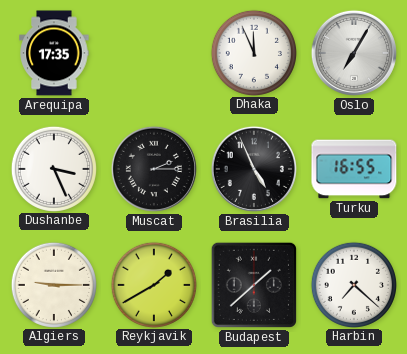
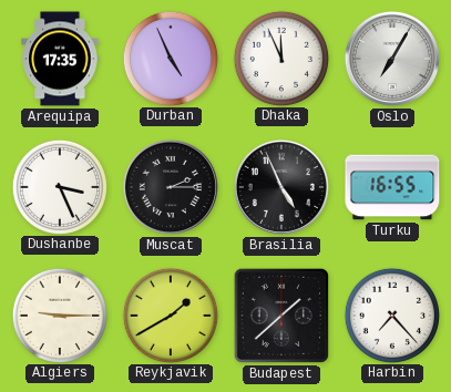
Durban: none -> 4:56
Harbin: 7:22 -> 7:23
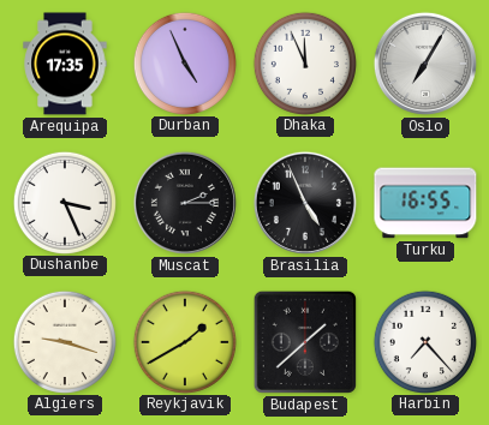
Algiers: 9:15 -> 9:18
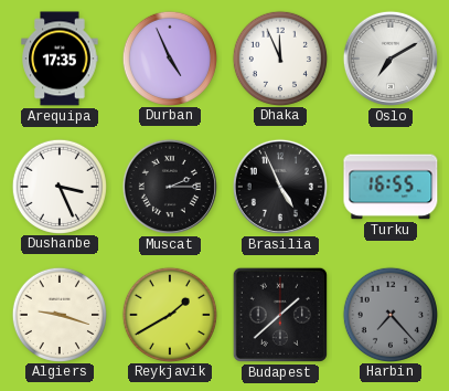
Oslo: 7:05 -> 7:10
Harbin dial: white -> grey
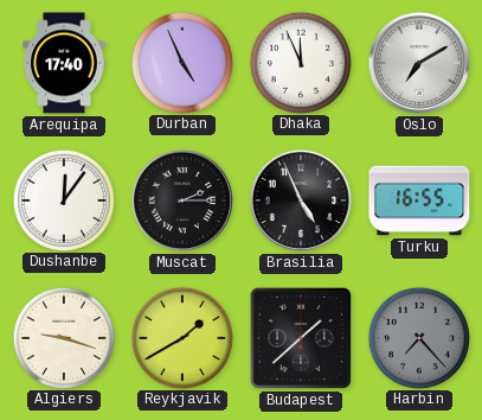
Arequipa: 17:35 -> 17:40
Dushanbe: 3:26 -> 12:06
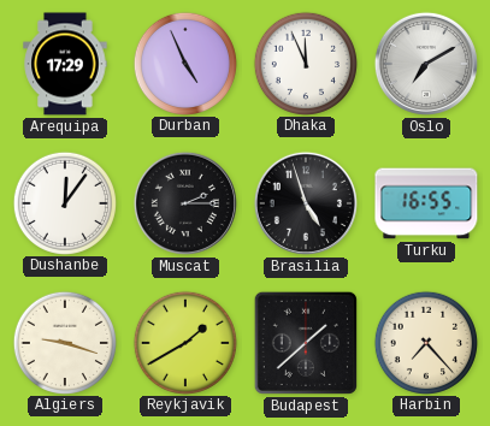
Arequipa: 17:40 -> 17:29
Brasilia: 4:56 -> 4:57
Harbin dial: grey -> cream
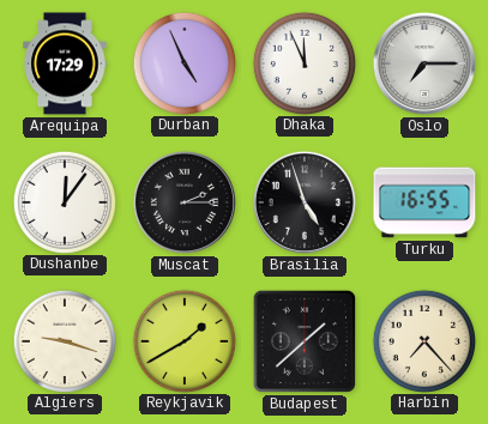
Oslo: 7:10 -> 7:15
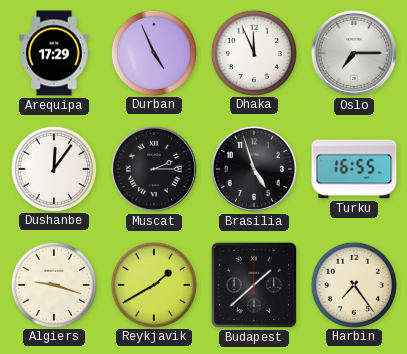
Harbin: 7:23 -> 7:24
